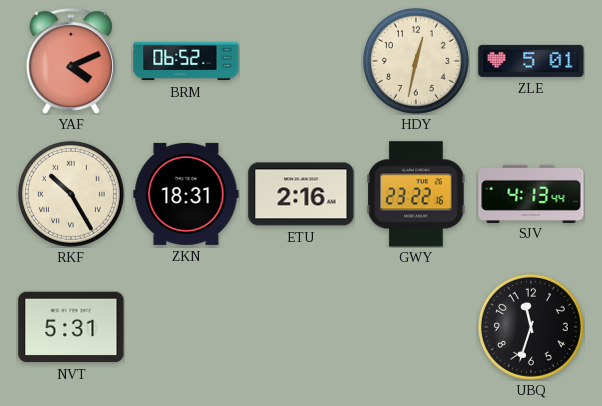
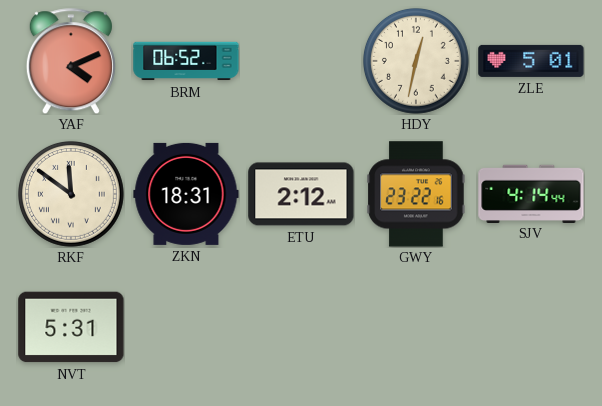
RKF: 10:25 -> 11:51
ETU: 2:16 -> 2:12
SJV: 4:13 -> 4:14
UBQ: 11:33 -> none
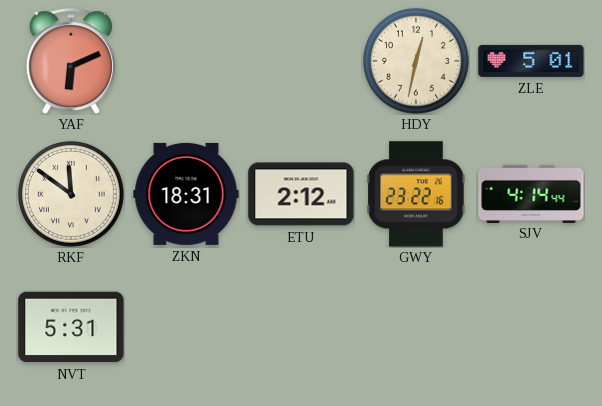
YAF: 4:11 -> 6:11
BRM: 06:52 -> none
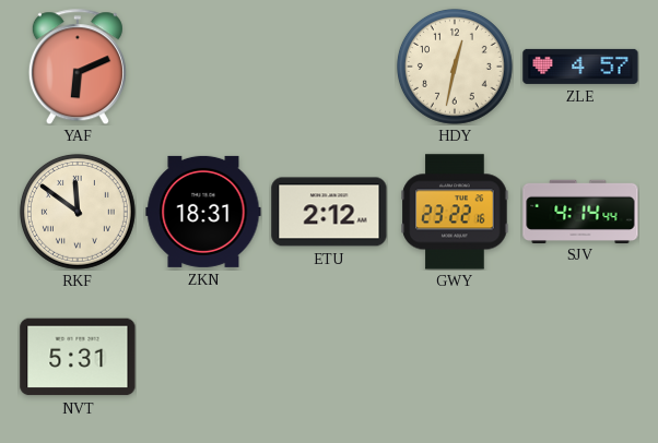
ZLE: 5:01 -> 4:57
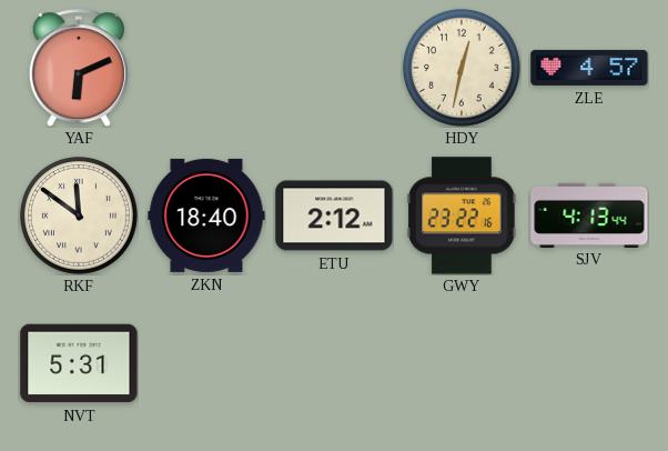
ZKN: 18:31 -> 18:40
SJV: 4:14 -> 4:13
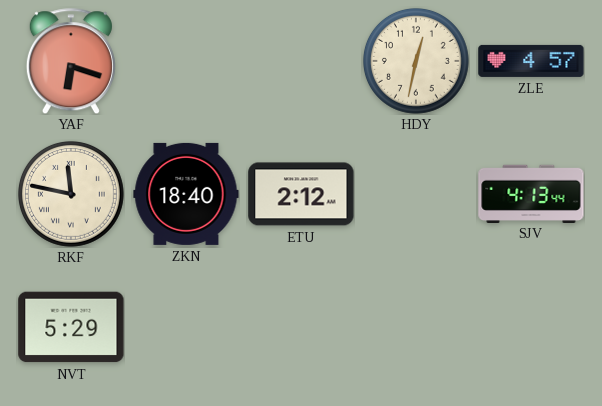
YAF: 6:11 -> 6:18
RKF: 11:51 -> 11:47
GWY: 23:22 -> none
NVT: 5:31 -> 5:29
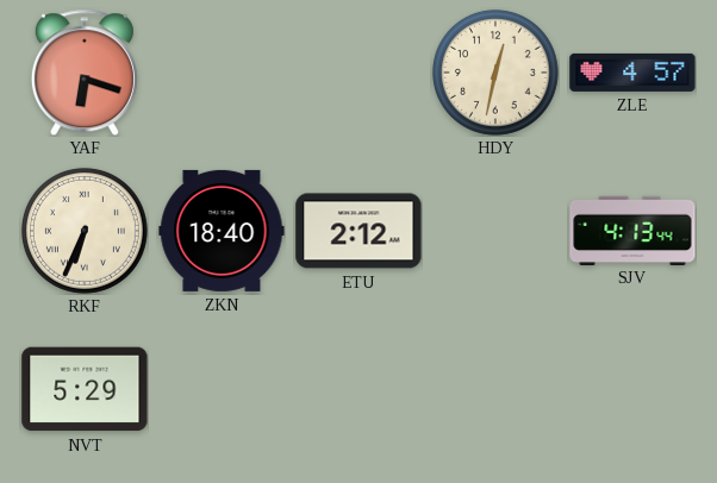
RKF: 11:47 -> 6:34
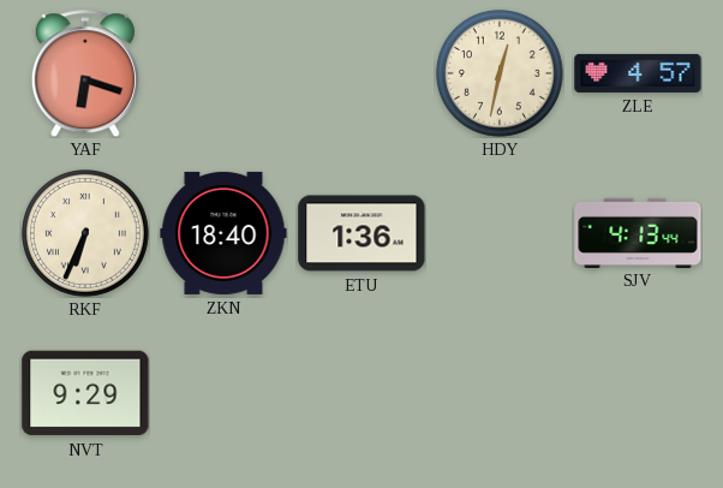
ETU: 2:12 -> 1:36
NVT: 5:29 -> 9:29
